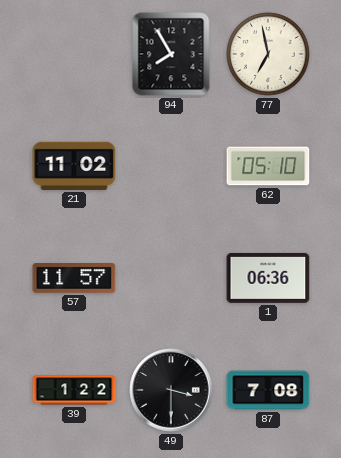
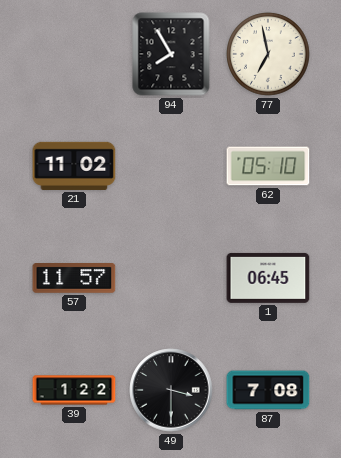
1: 06:36 -> 06:45
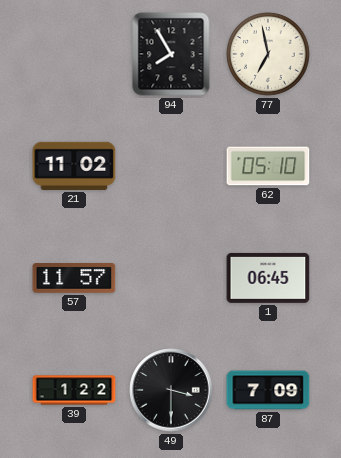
87: 7:08 -> 7:09
